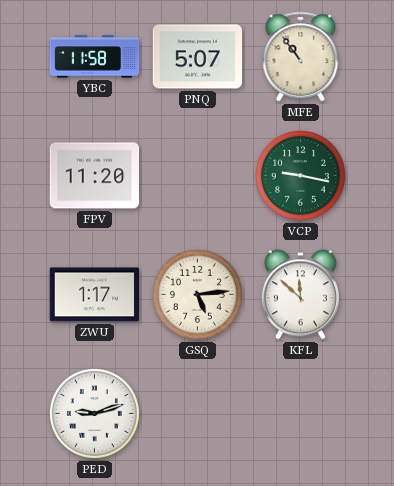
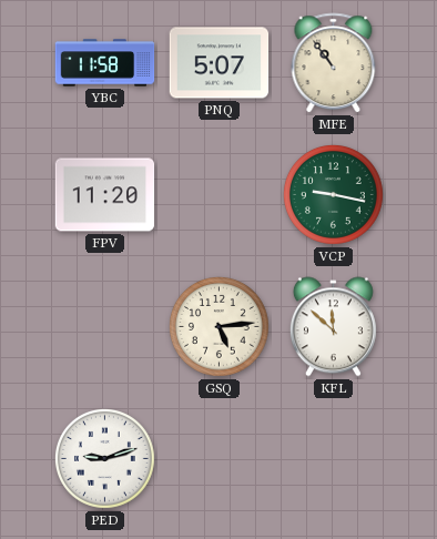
ZWU: 1:17 -> none
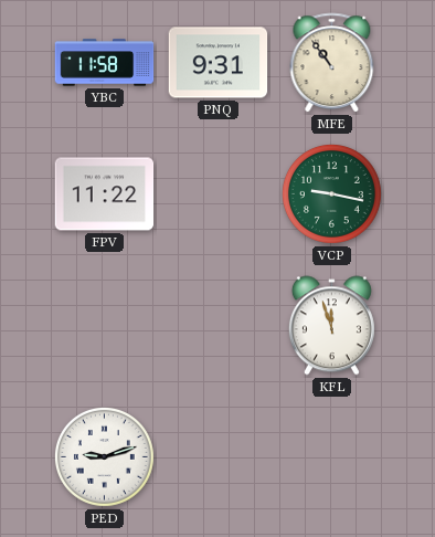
PNQ: 5:07 -> 9:31
FPV: 11:20 -> 11:22
GSQ: 5:14 -> none
KFL: 11:52 -> 11:57
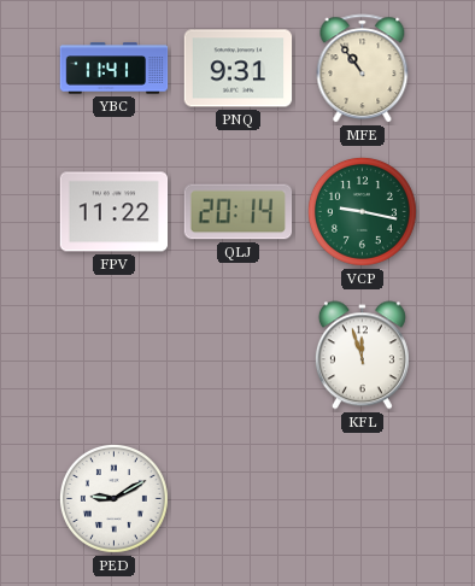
YBC: 11:58 -> 11:41
QLJ: none -> 20:14
PED: 9:12 -> 9:10
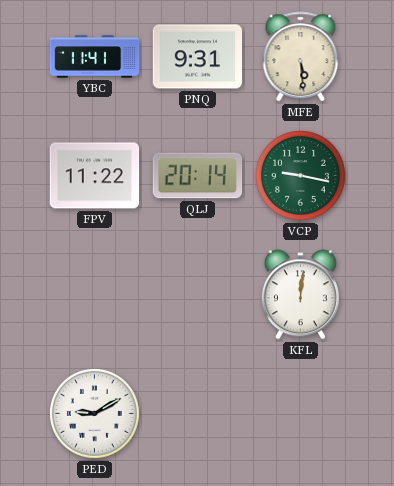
MFE: 10:54 -> 5:29
KFL: 11:57 -> 12:01
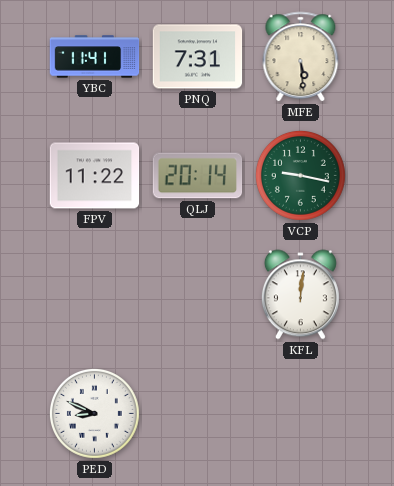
PNQ: 9:31 -> 7:31
PED: 9:10 -> 8:49
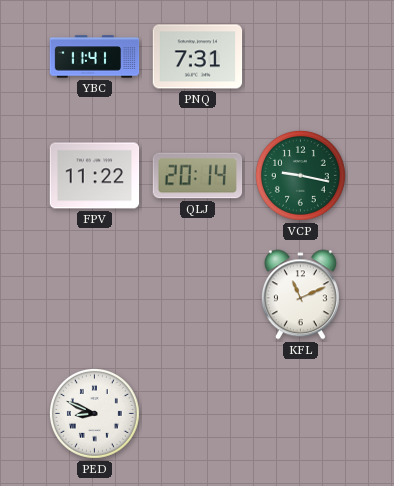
MFE: 5:29 -> none
KFL: 12:01 -> 11:11
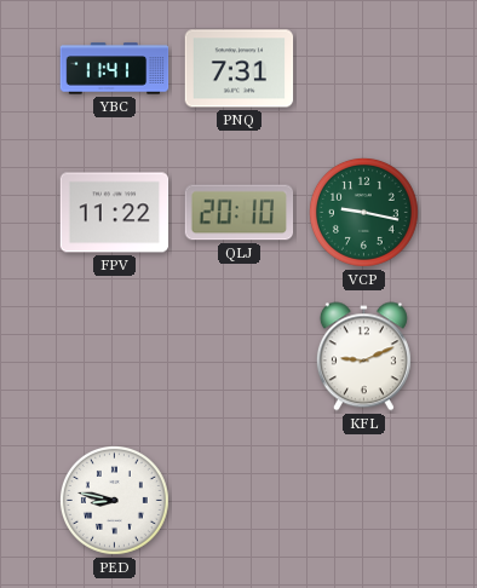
QLJ: 20:14 -> 20:10
KFL: 11:11 -> 9:11
PED: 8:49 -> 8:47
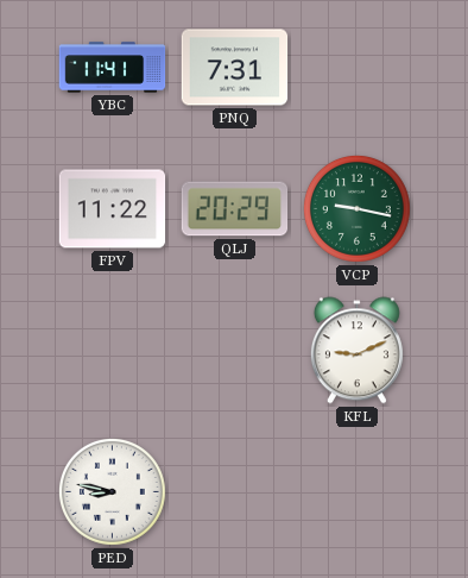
QLJ: 20:10 -> 20:29
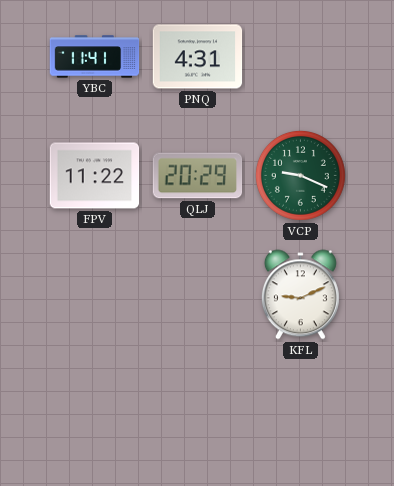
PNQ: 7:31 -> 4:31
VCP: 9:17 -> 9:19
PED: 8:47 -> none
